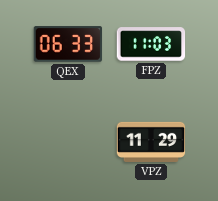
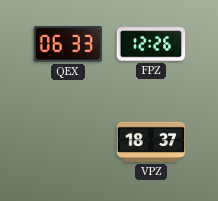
FPZ: 11:03 -> 12:26
VPZ: 11:29 -> 18:37
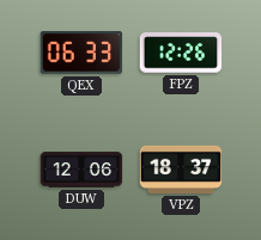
DUW: none -> 12:06
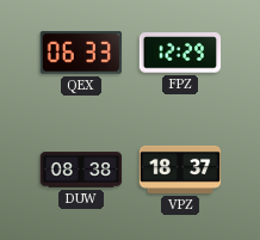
FPZ: 12:26 -> 12:29
DUW: 12:06 -> 08:38
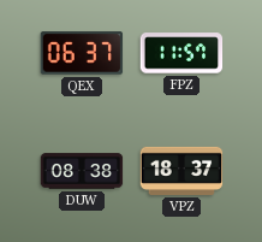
QEX: 06:33 -> 06:37
FPZ: 12:29 -> 11:57
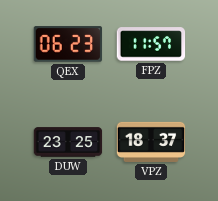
QEX: 06:37 -> 06:23
DUW: 08:38 -> 23:25
